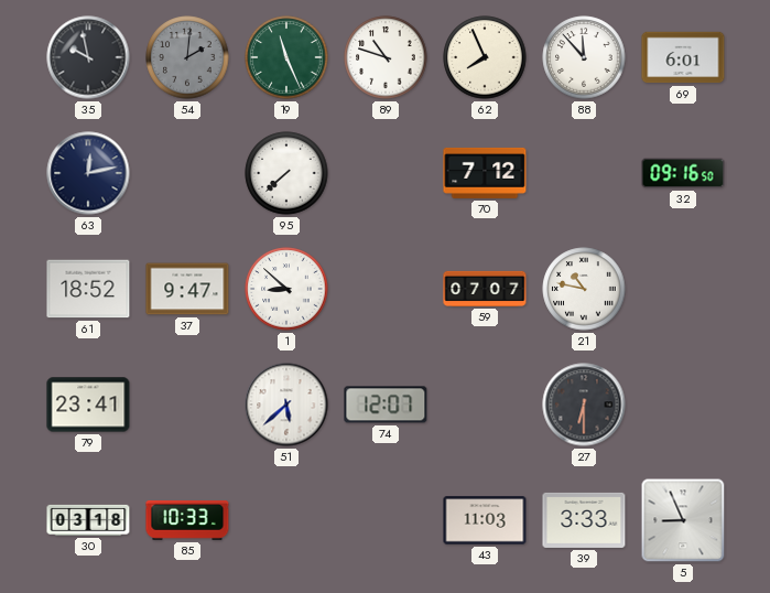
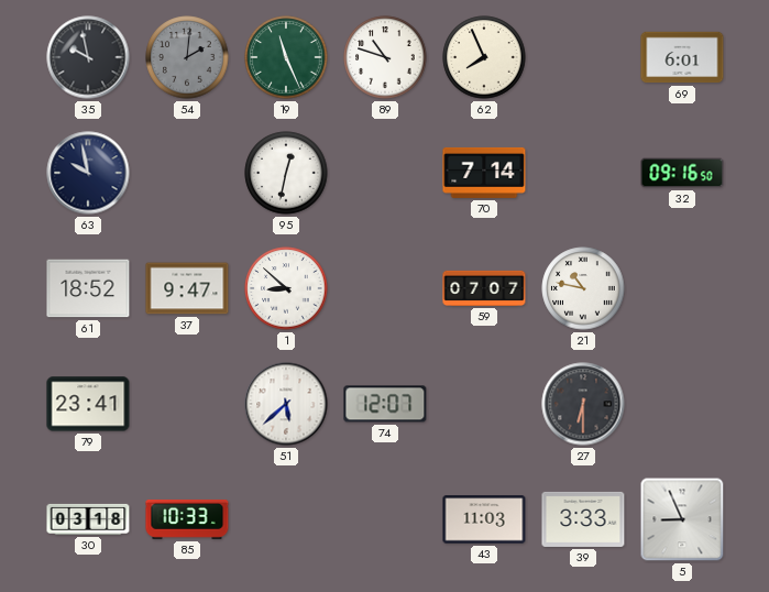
88: 11:53 -> none
63: 12:13 -> 9:58
95: 7:38 -> 12:32
70: 7:12 -> 7:14
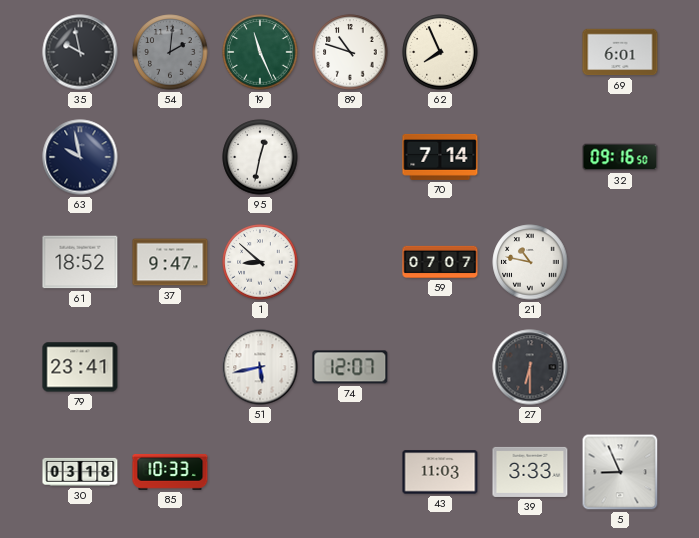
51: 5:38 -> 5:43
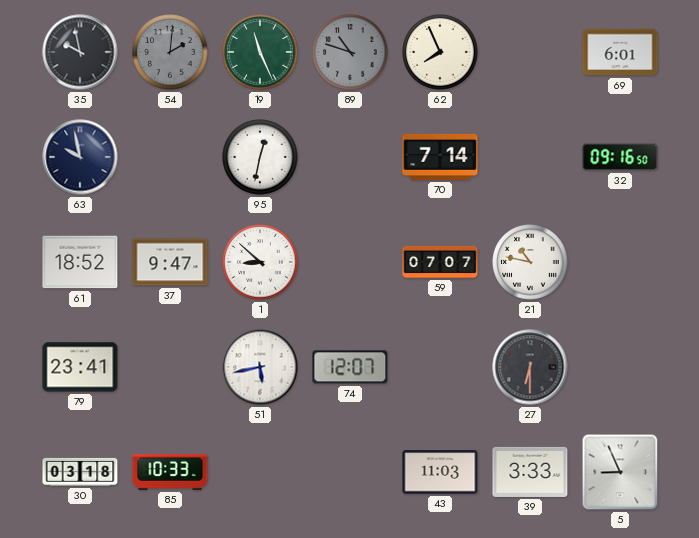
89 dial: white -> grey
